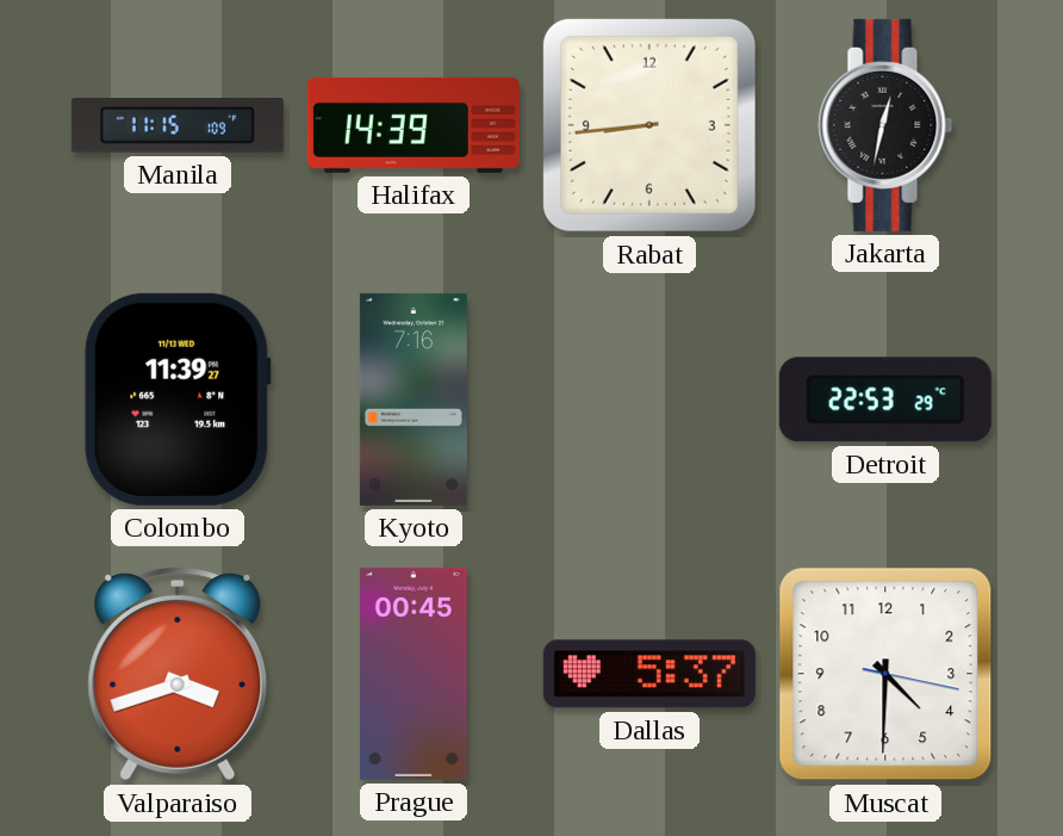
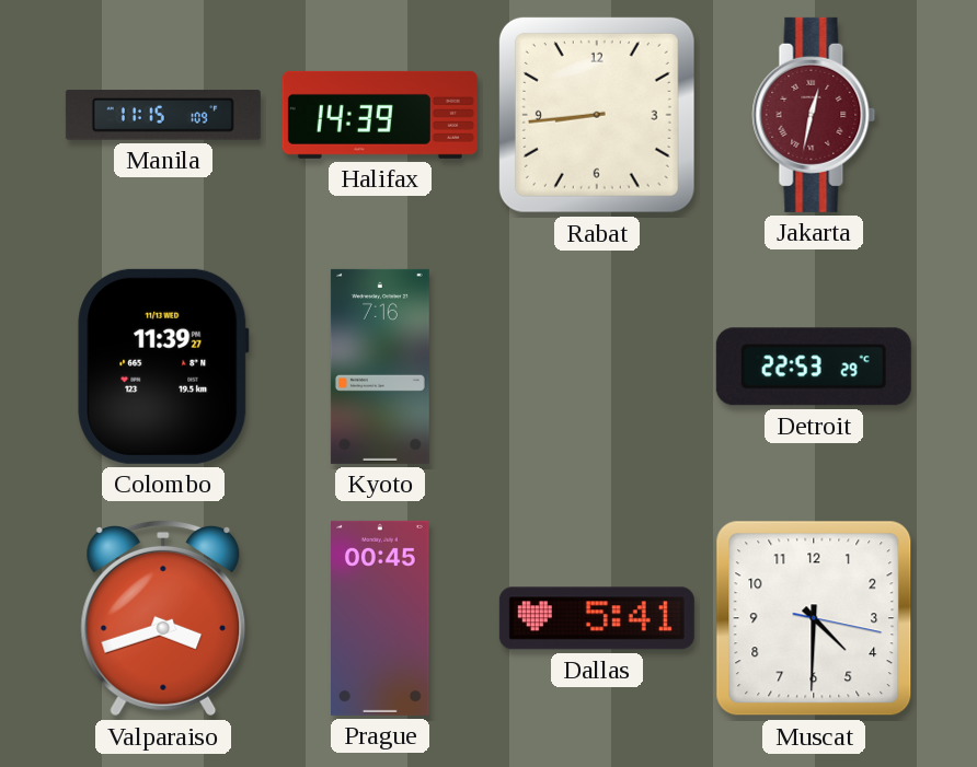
Jakarta dial: black -> burgundy
Dallas: 5:37 -> 5:41
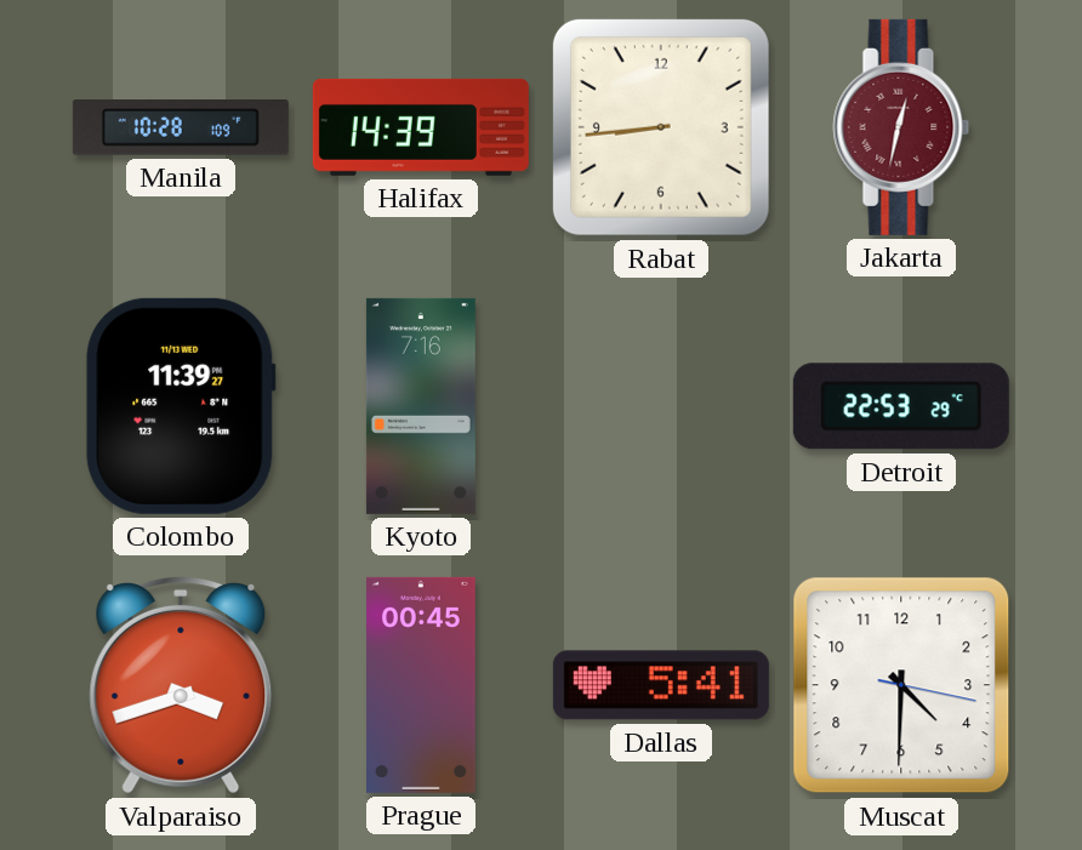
Manila: 11:15 -> 10:28
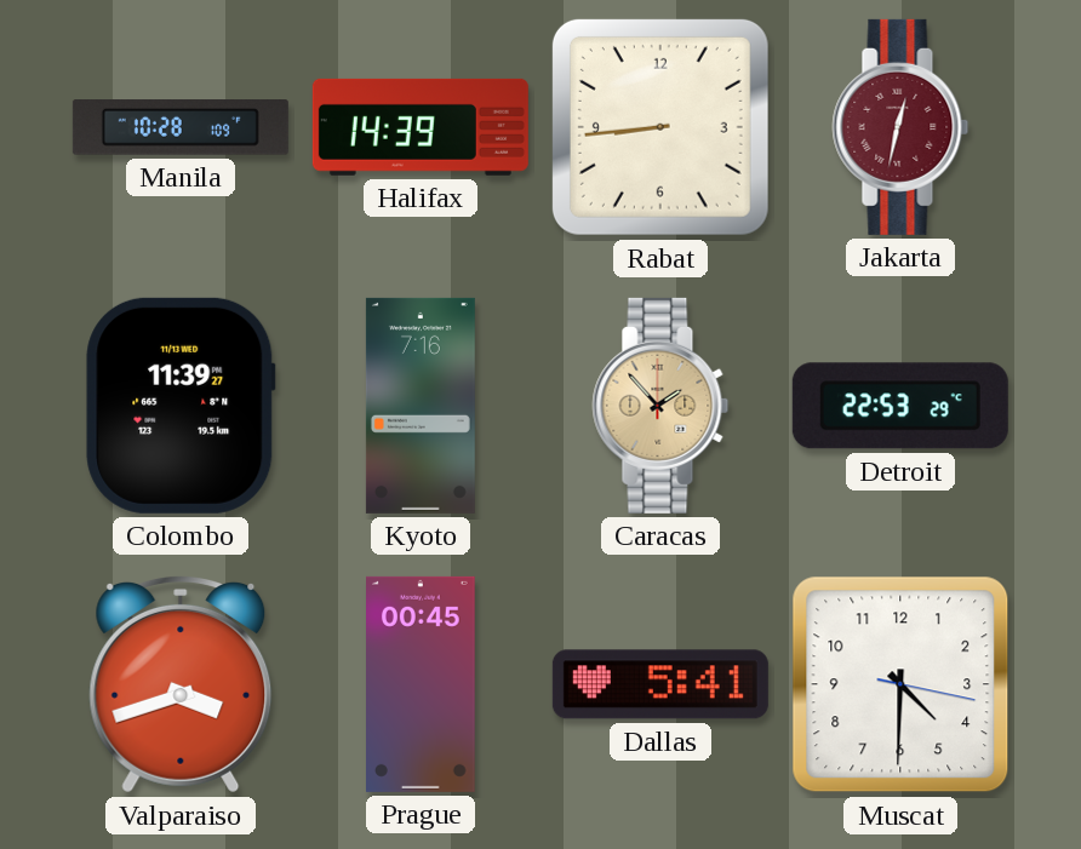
Caracas: none -> 1:53
